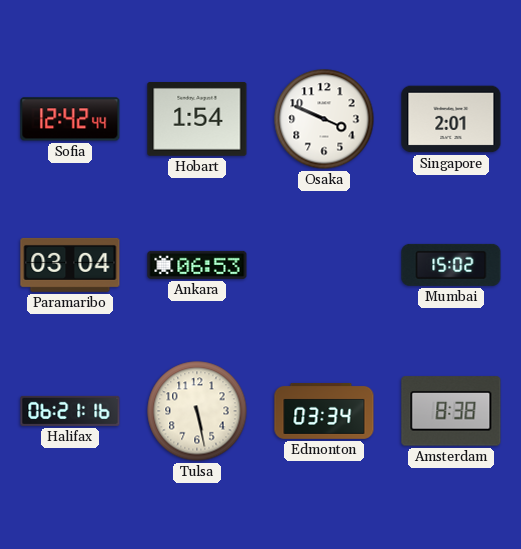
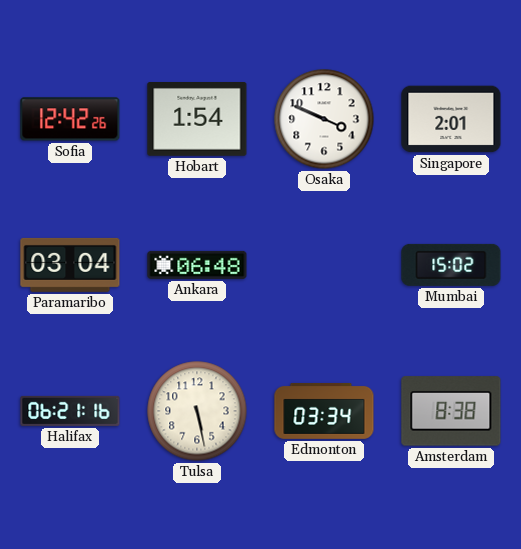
Sofia: 12:42:44 -> 12:42:26
Ankara: 06:53 -> 06:48
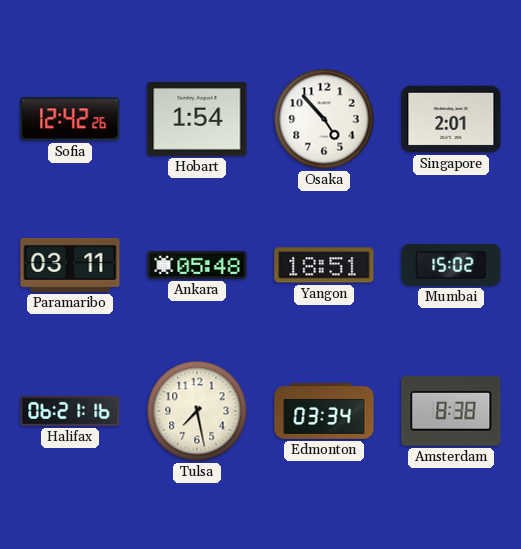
Osaka: 3:49 -> 4:53
Paramaribo: 03:04 -> 03:11
Ankara: 06:48 -> 05:48
Yangon: none -> 18:51
Tulsa: 5:28 -> 7:28
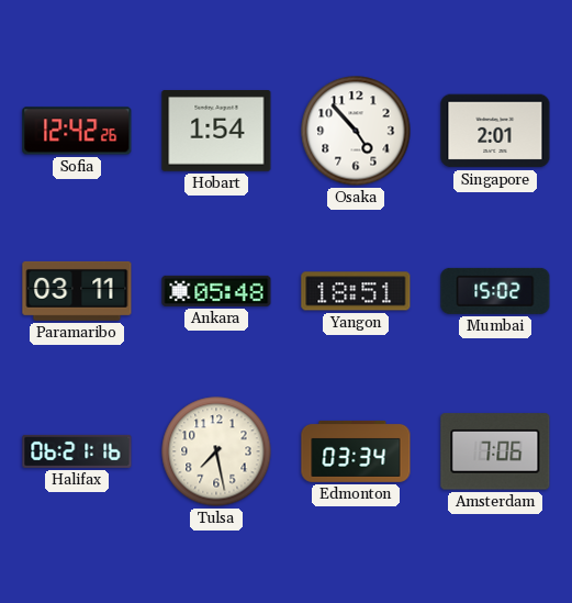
Amsterdam: 8:38 -> 7:06
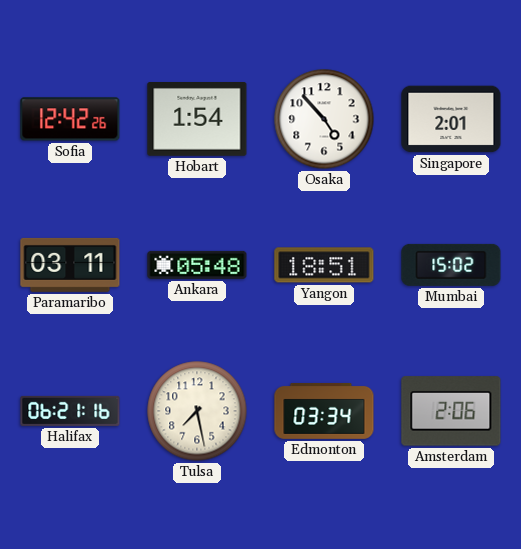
Amsterdam: 7:06 -> 2:06
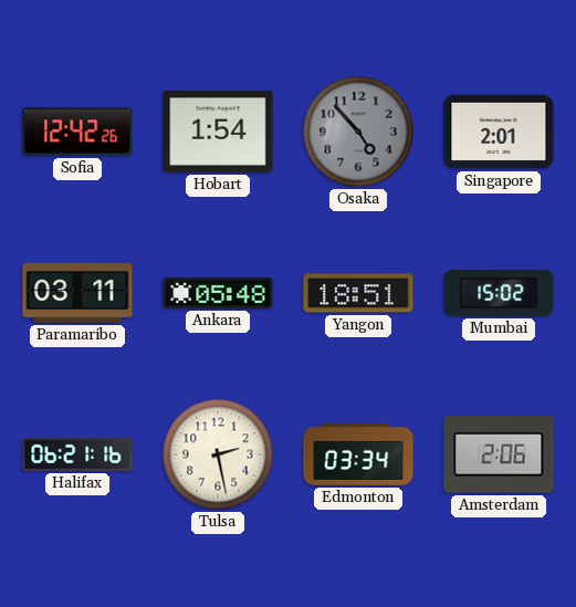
Osaka dial: white -> grey
Tulsa: 7:28 -> 2:28
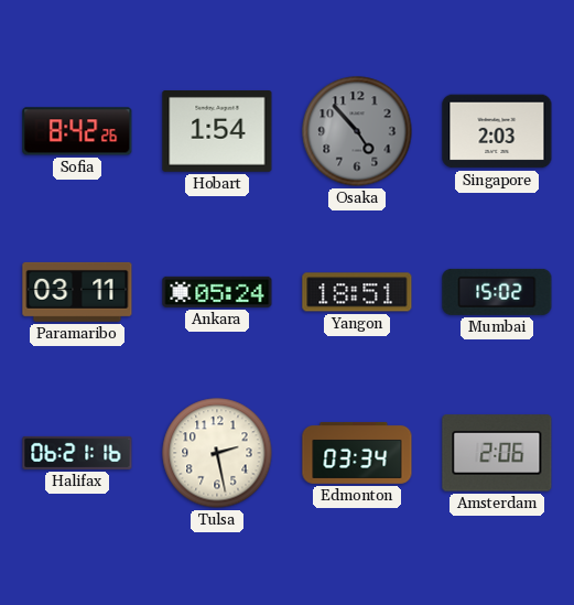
Sofia: 12:42 -> 8:42
Singapore: 2:01 -> 2:03
Ankara: 05:48 -> 05:24
